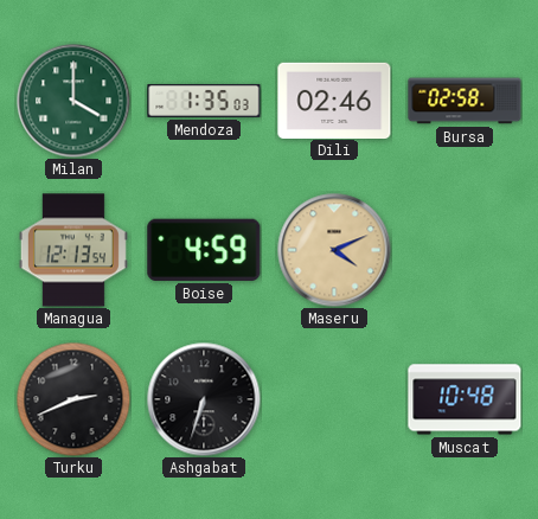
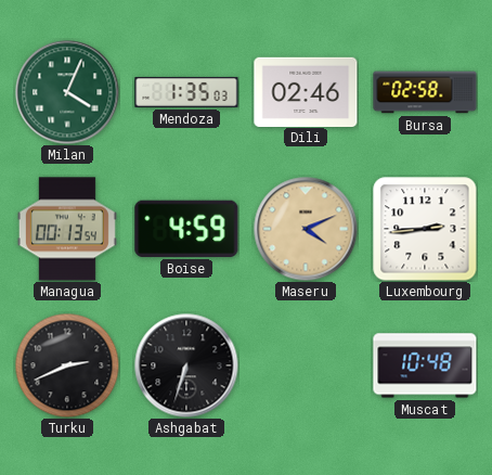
Milan: 4:00 -> 4:04
Managua: 12:13 -> 00:13
Luxembourg: none -> 2:44
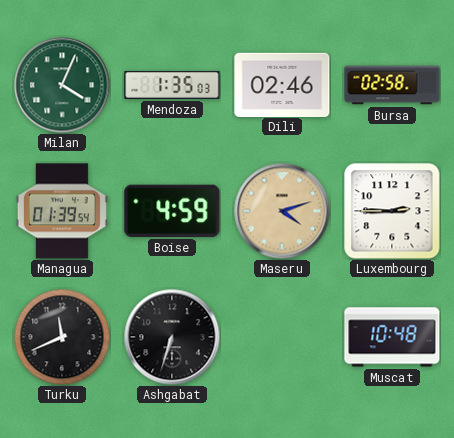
Managua: 00:13 -> 01:39
Maseru: 4:11 -> 4:12
Luxembourg: 2:44 -> 2:45
Turku: 2:41 -> 11:41
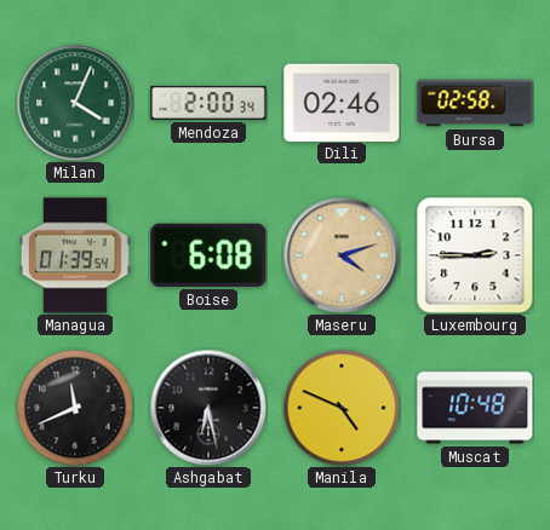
Mendoza: 1:35 -> 2:00
Boise: 4:59 -> 6:08
Ashgabat: 6:33 -> 6:28
Manila: none -> 4:49
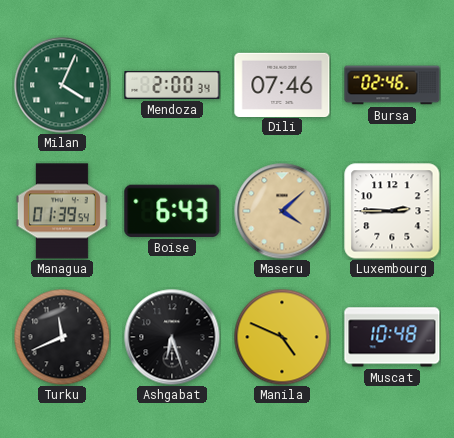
Dili: 02:46 -> 07:46
Bursa: 02:58 -> 02:46
Boise: 6:08 -> 6:43
Maseru: 4:12 -> 4:08
Ashgabat: 6:28 -> 6:27
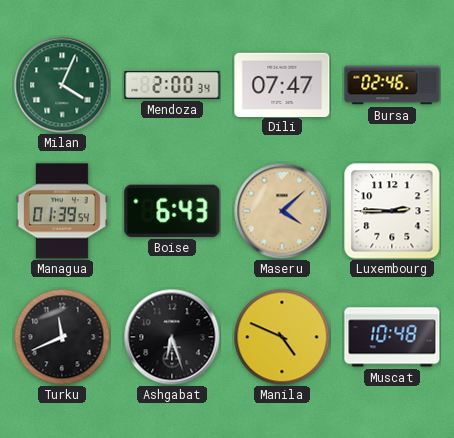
Dili: 07:46 -> 07:47
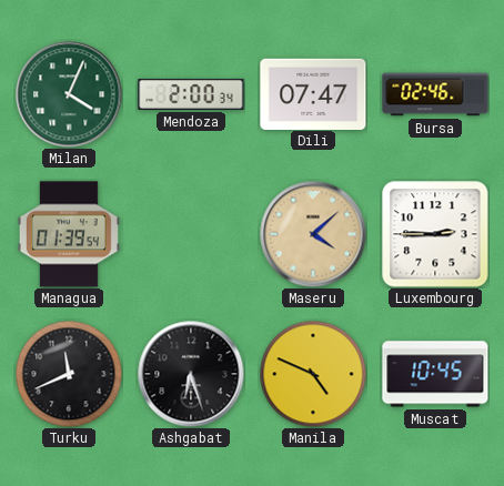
Boise: 6:43 -> none
Muscat: 10:48 -> 10:45
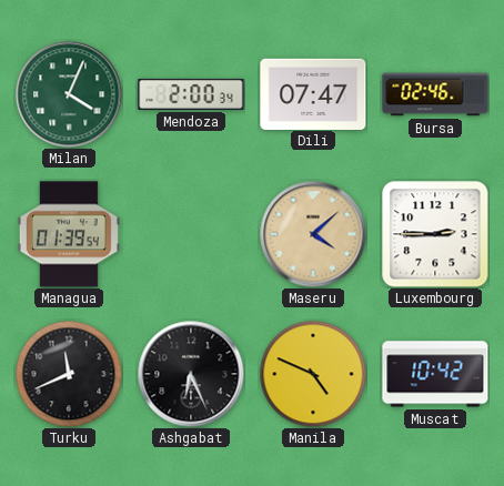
Ashgabat: 6:27 -> 6:26
Muscat: 10:45 -> 10:42
